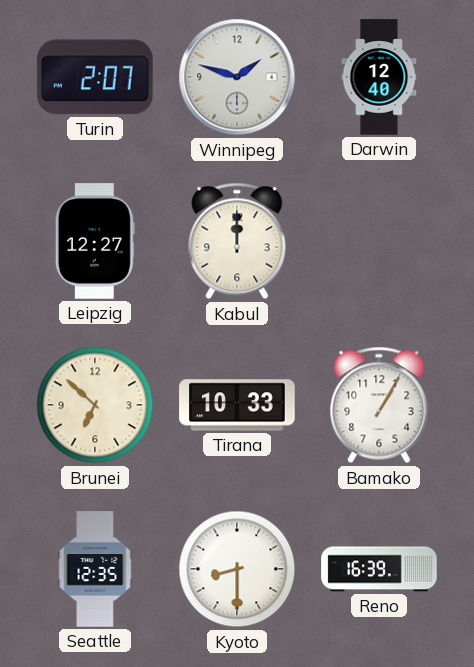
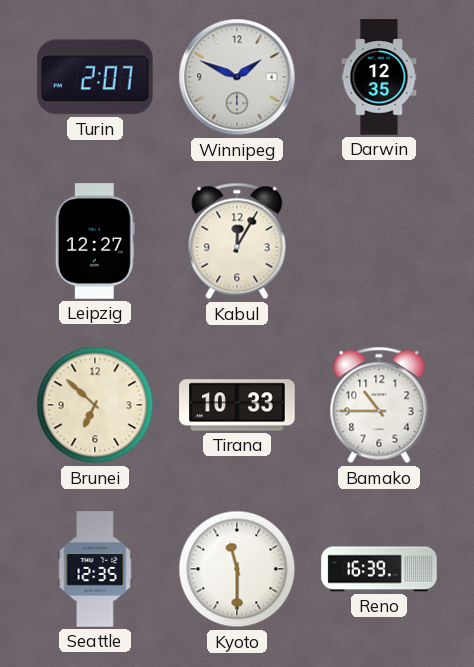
Winnipeg: 1:48 -> 1:49
Darwin: 12:40 -> 12:35
Kabul: 12:00 -> 12:05
Bamako: 1:05 -> 10:45
Kyoto: 8:30 -> 11:30
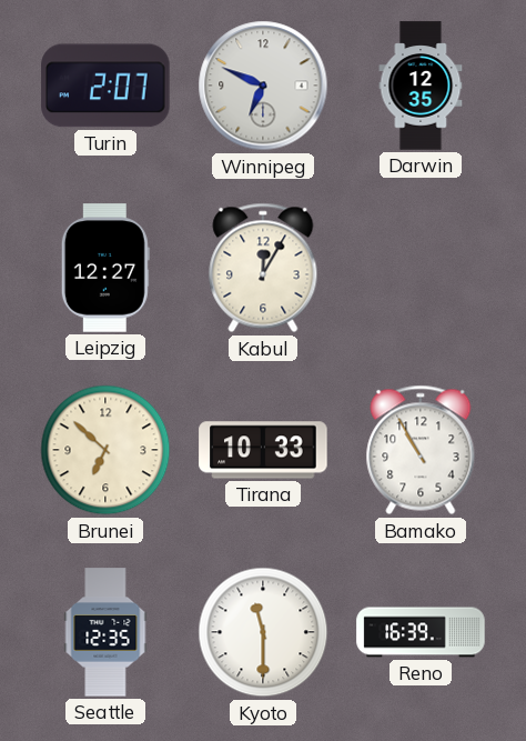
Winnipeg: 1:49 -> 6:49
Bamako: 10:45 -> 10:55
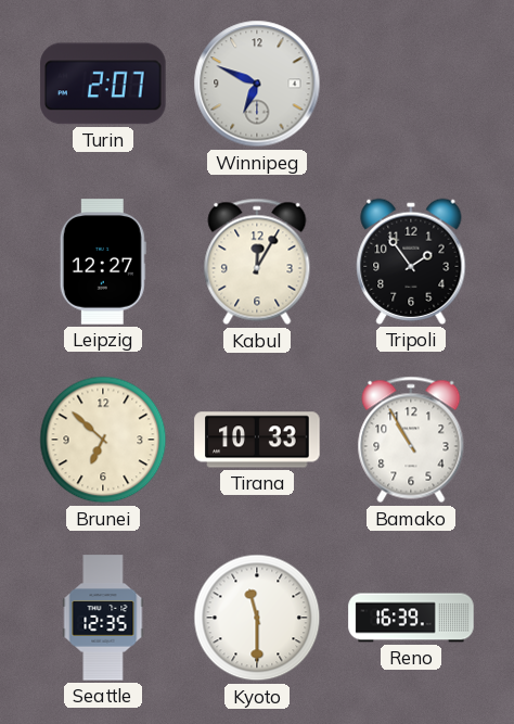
Darwin: 12:35 -> none
Tripoli: none -> 1:54
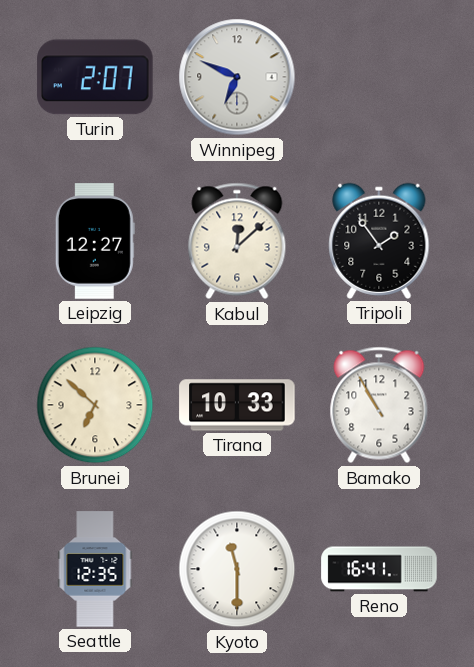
Kabul: 12:05 -> 12:08
Reno: 16:39 -> 16:41
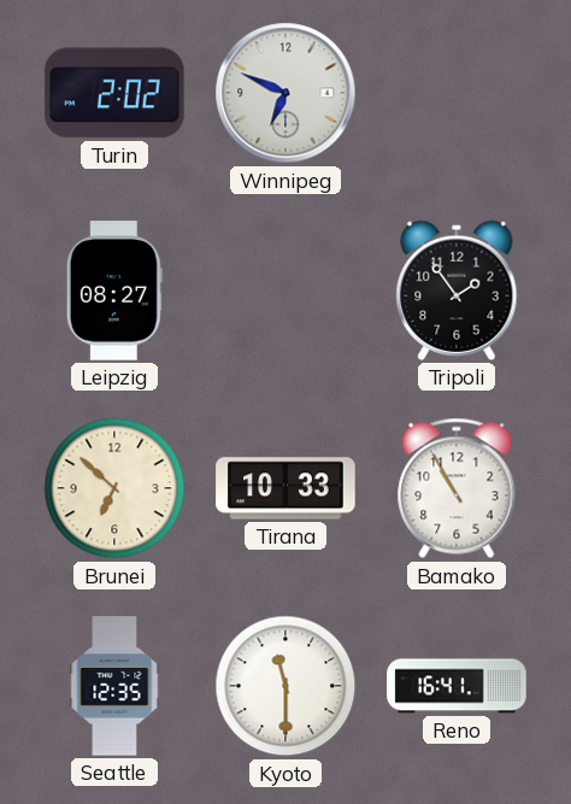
Turin: 2:07 -> 2:02
Leipzig: 12:27 -> 08:27
Kabul: 12:08 -> none
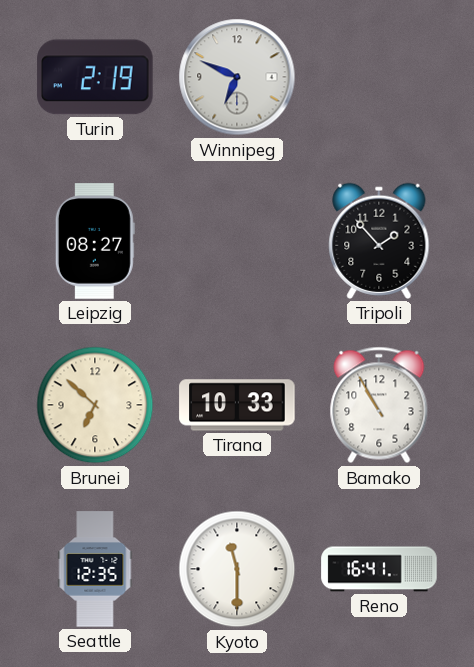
Turin: 2:02 -> 2:19
Tripoli: 1:54 -> 1:53
